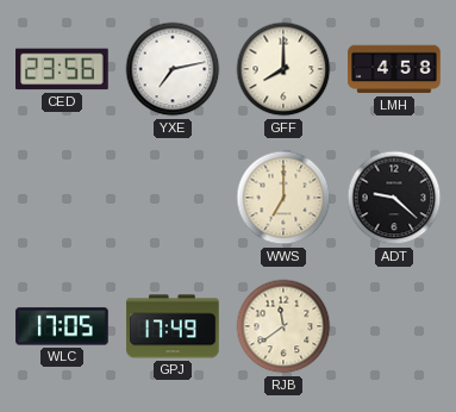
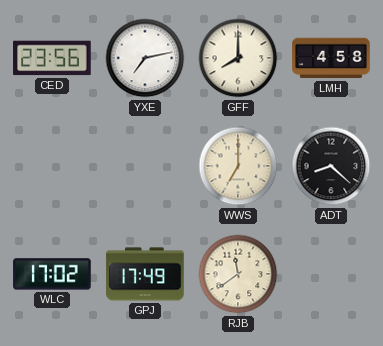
ADT: 9:22 -> 8:22
WLC: 17:05 -> 17:02
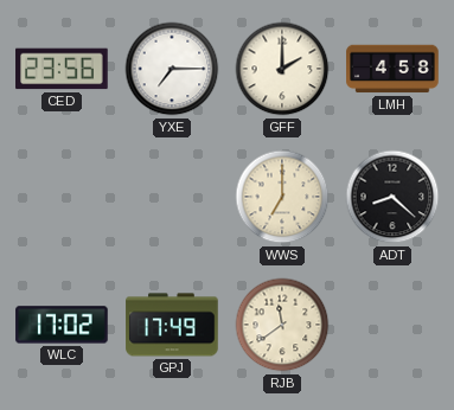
YXE: 7:13 -> 7:15
GFF: 8:00 -> 2:00
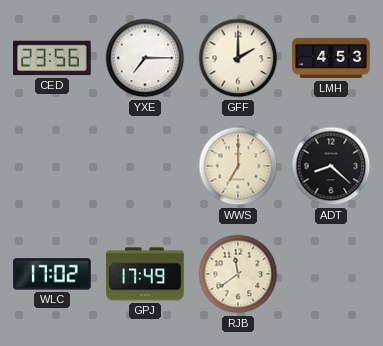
LMH: 4:58 -> 4:53
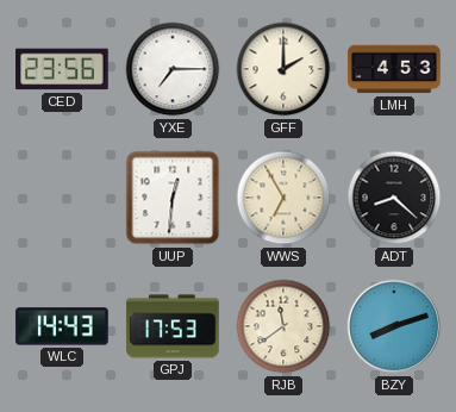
UUP: none -> 12:31
WWS: 7:00 -> 6:55
WLC: 17:02 -> 14:43
GPJ: 17:49 -> 17:53
BZY: none -> 8:12
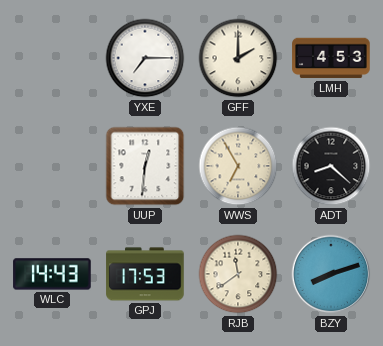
CED: 23:56 -> none
